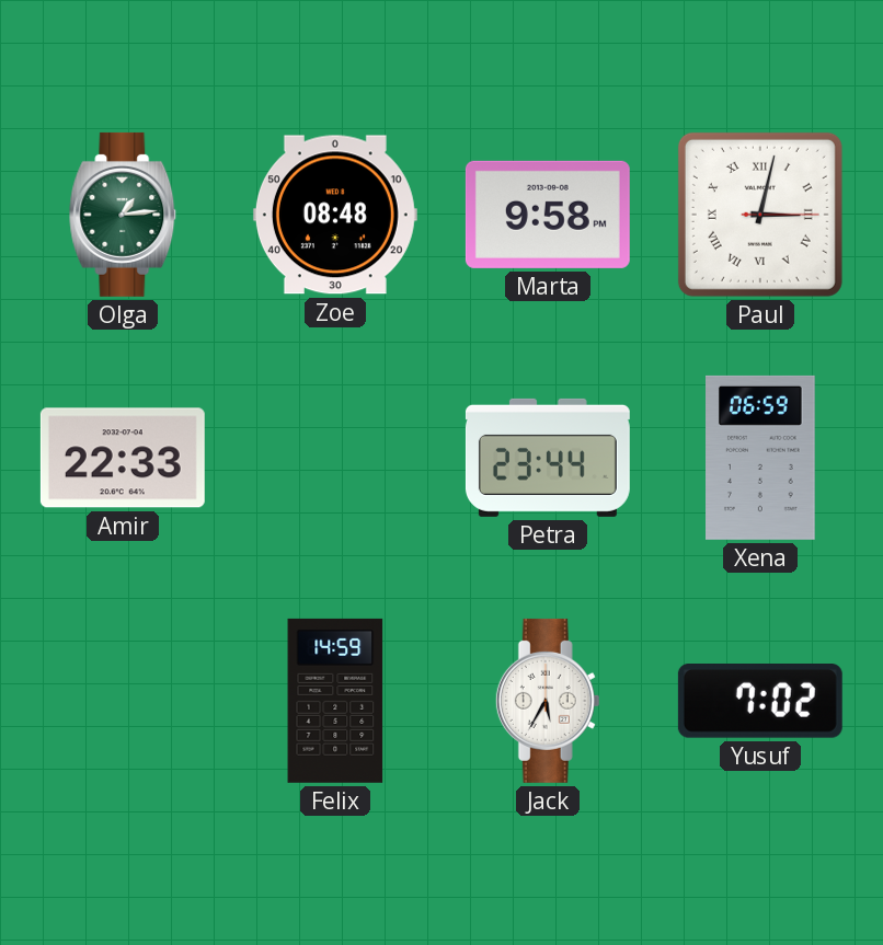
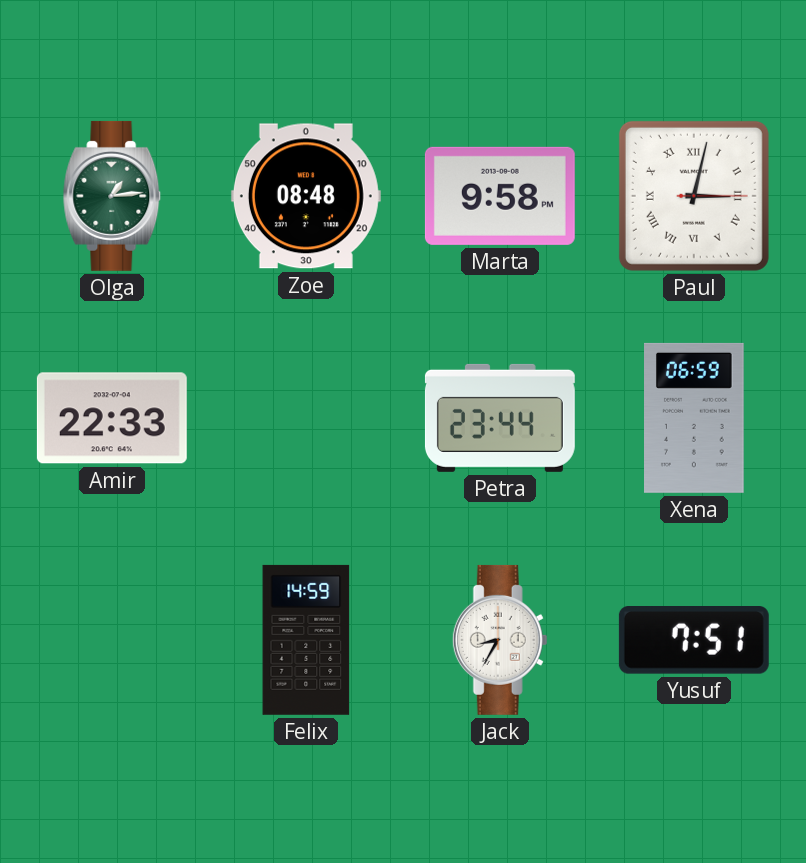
Jack: 5:35 -> 8:35
Yusuf: 7:02 -> 7:51
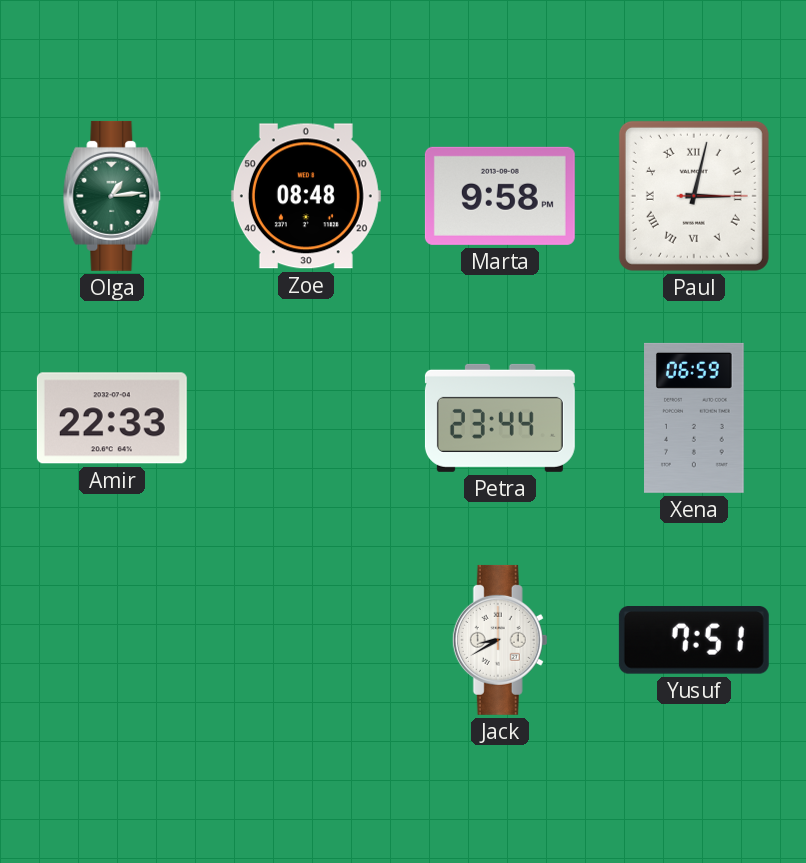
Felix: 14:59 -> none
Jack: 8:35 -> 8:40
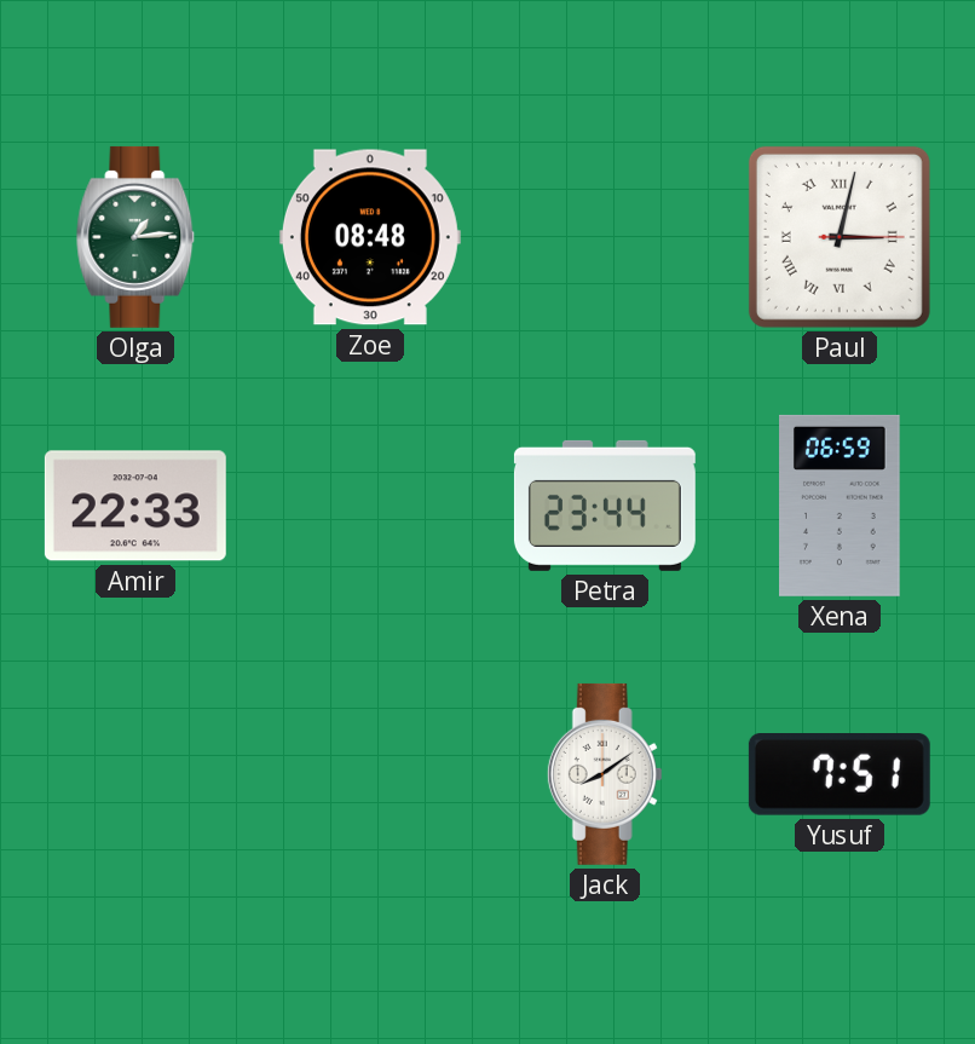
Marta: 9:58 -> none
Jack: 8:40 -> 8:09
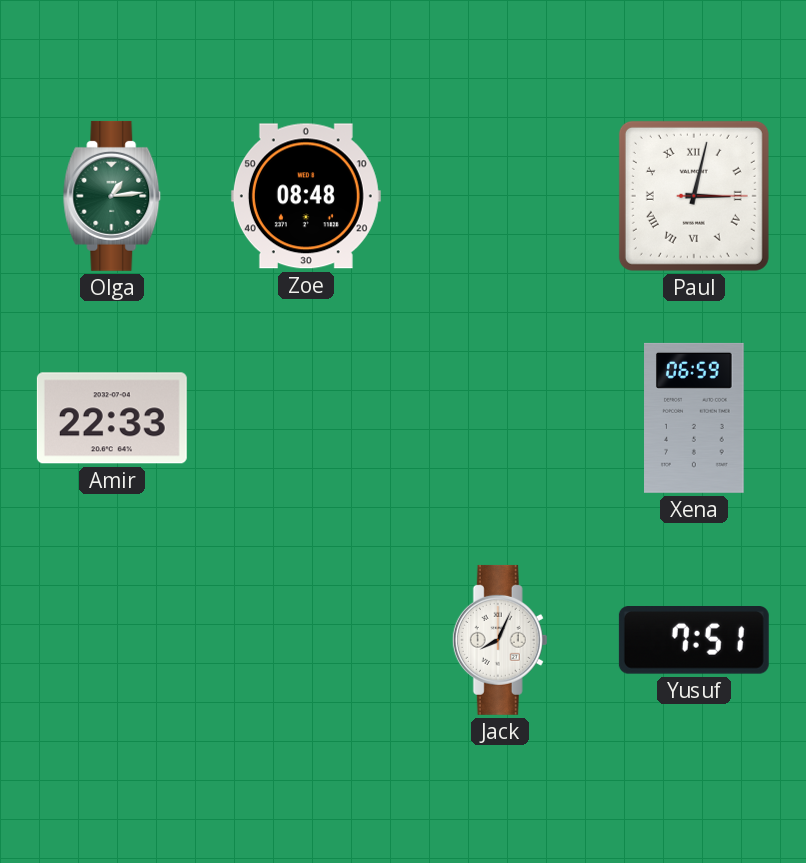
Petra: 23:44 -> none
Jack: 8:09 -> 8:04
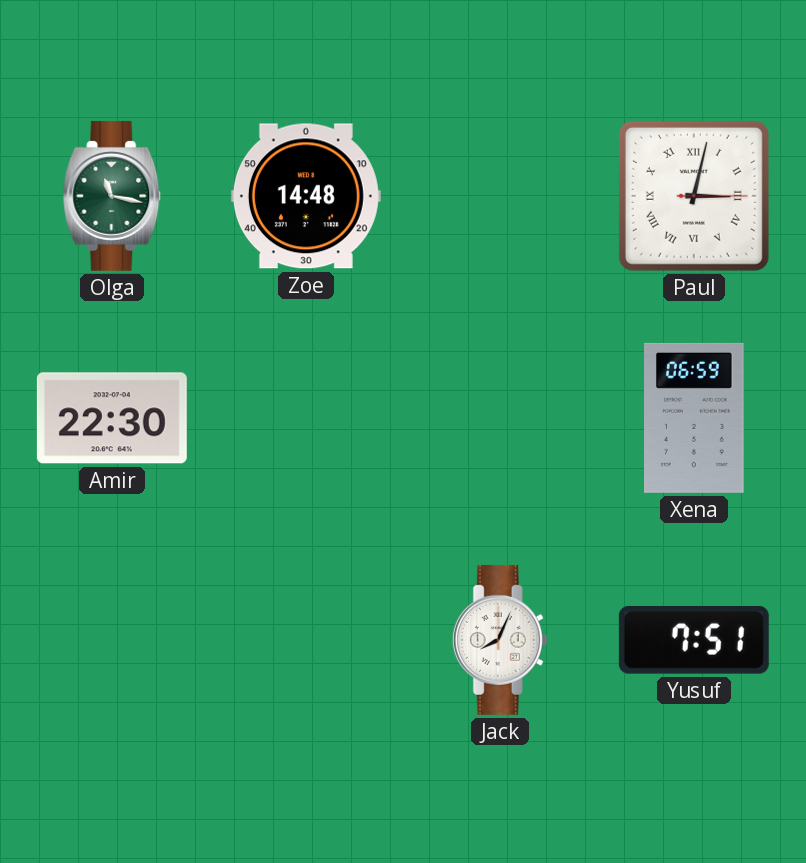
Olga: 1:14 -> 11:17
Zoe: 08:48 -> 14:48
Amir: 22:33 -> 22:30
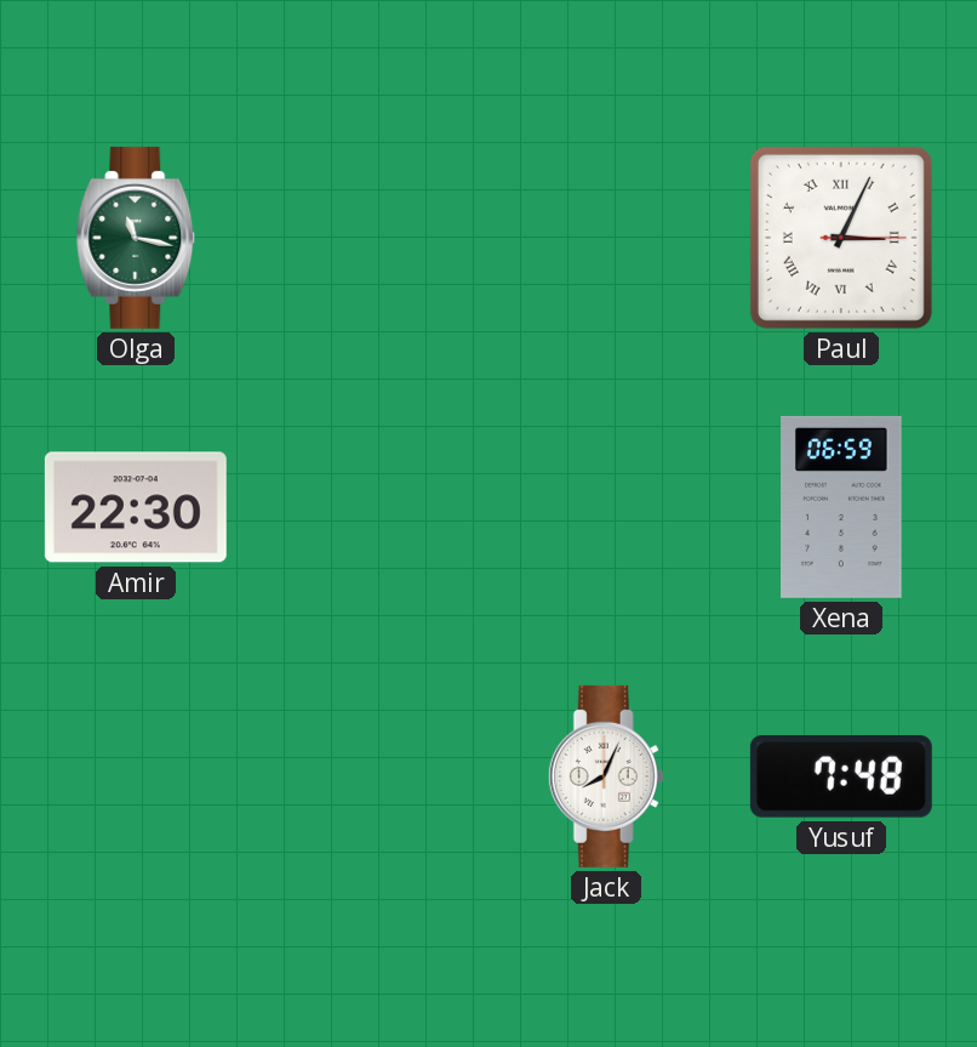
Zoe: 14:48 -> none
Paul: 3:02 -> 3:04
Yusuf: 7:51 -> 7:48
